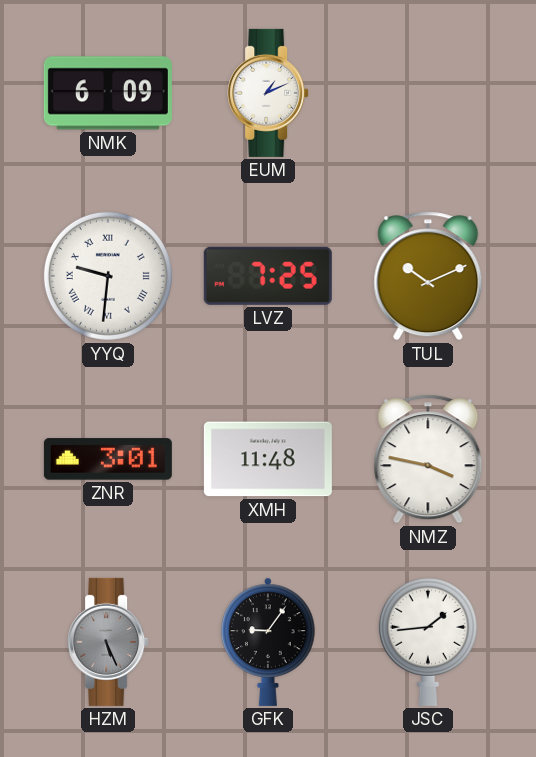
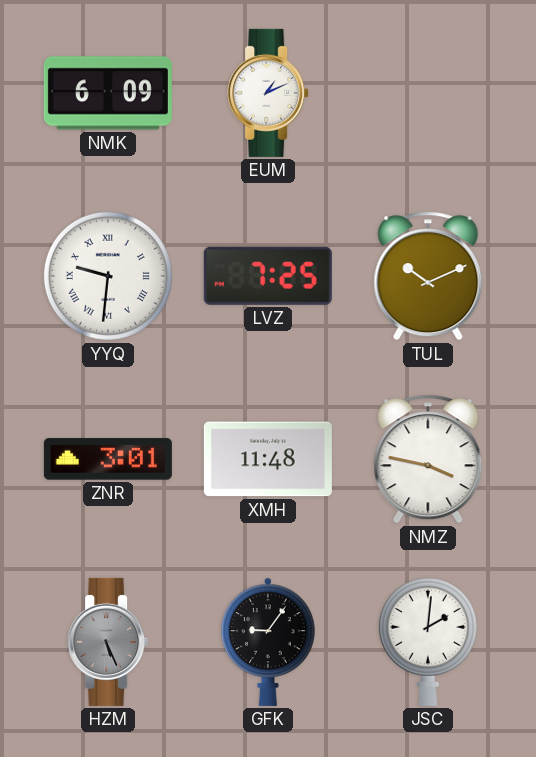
JSC: 1:44 -> 2:01
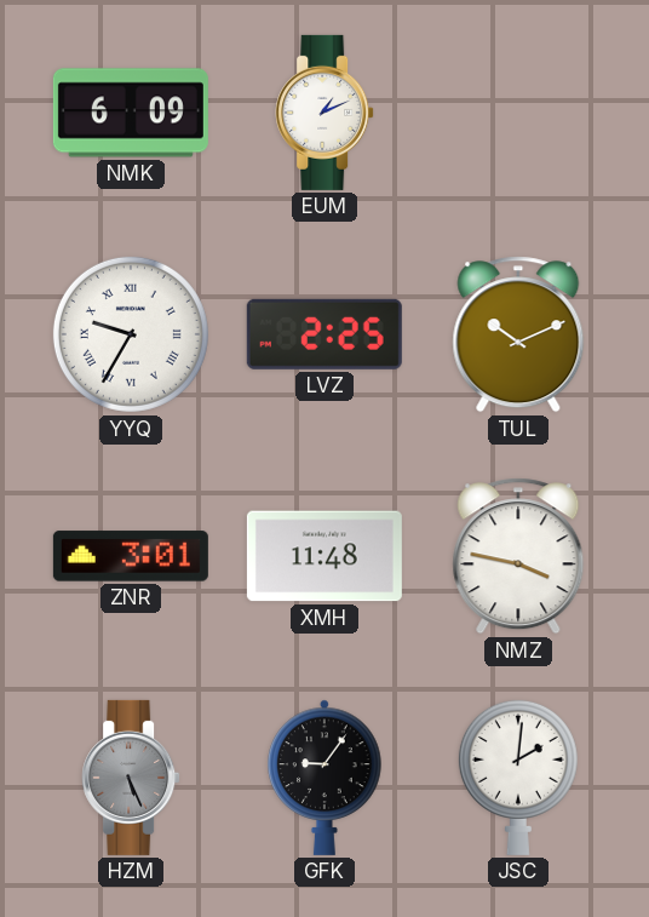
YYQ: 9:31 -> 9:35
LVZ: 7:25 -> 2:25
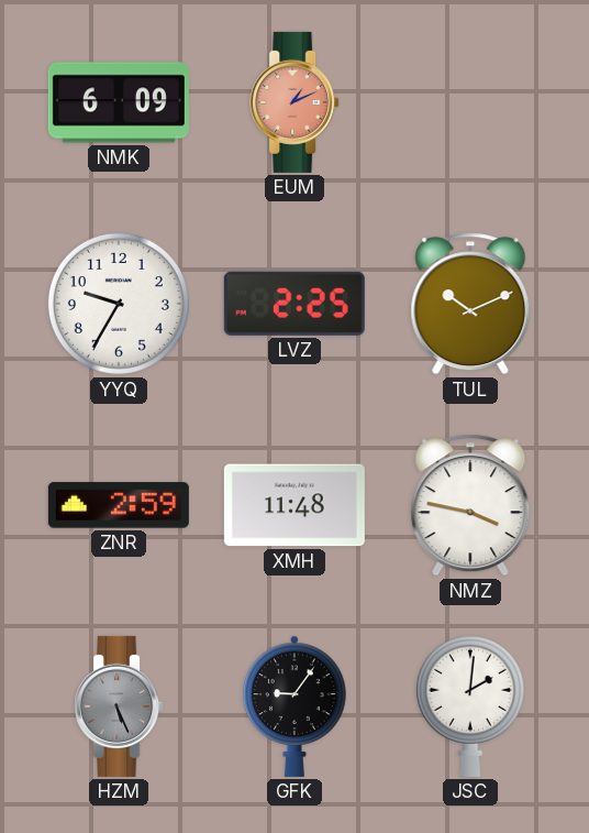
EUM dial: white -> salmon
YYQ numerals: Roman -> Arabic
ZNR: 3:01 -> 2:59
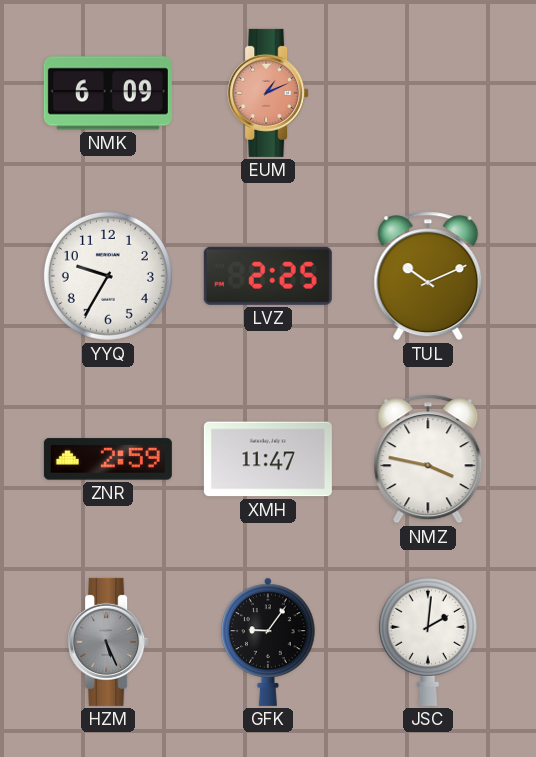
XMH: 11:48 -> 11:47
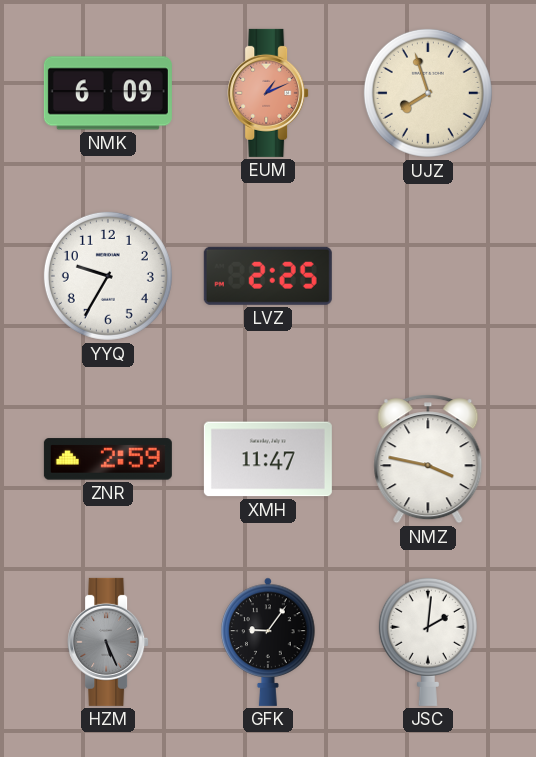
UJZ: none -> 7:57
TUL: 10:11 -> none
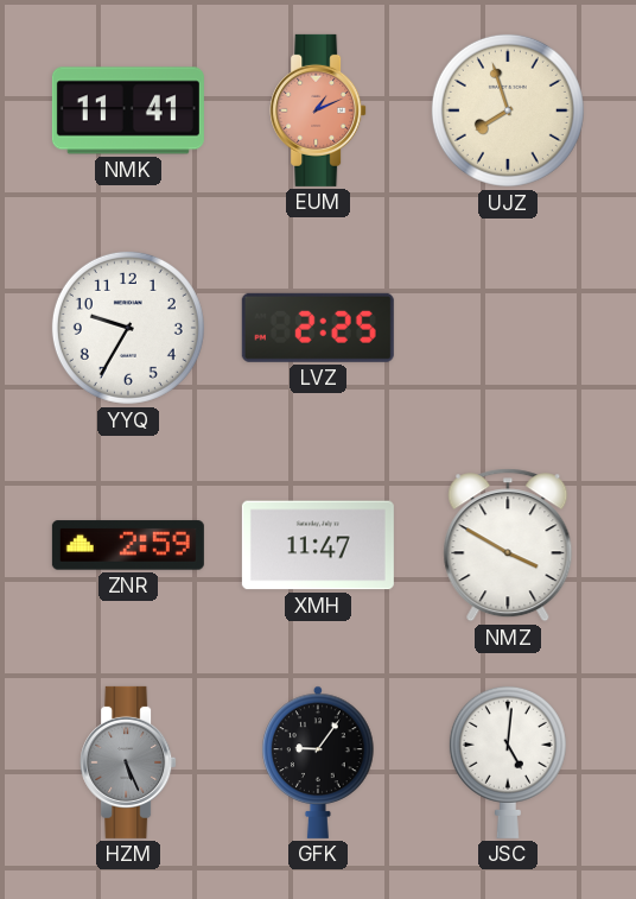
NMK: 6:09 -> 11:41
NMZ: 3:47 -> 3:50
JSC: 2:01 -> 5:01
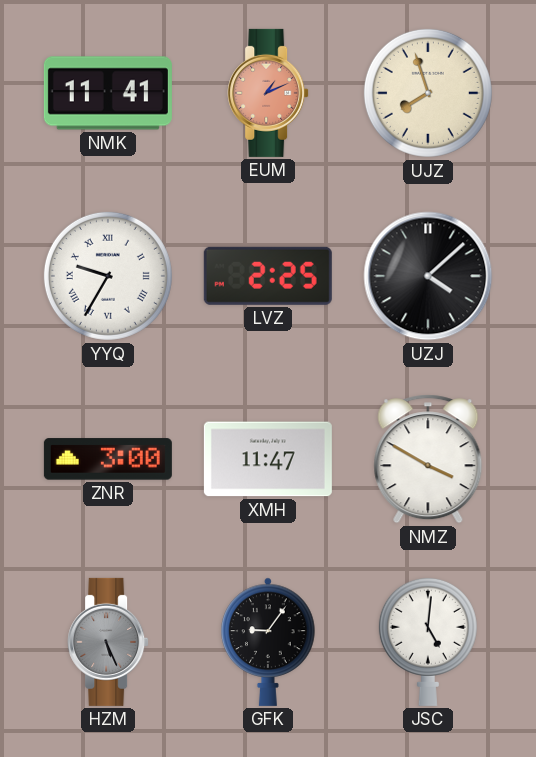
YYQ numerals: Arabic -> Roman
UZJ: none -> 4:08
ZNR: 2:59 -> 3:00
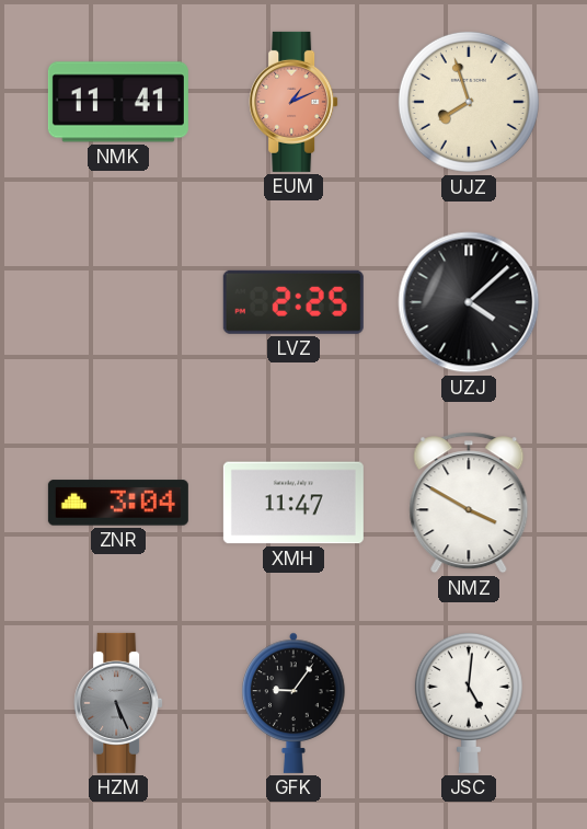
YYQ: 9:35 -> none
ZNR: 3:00 -> 3:04
